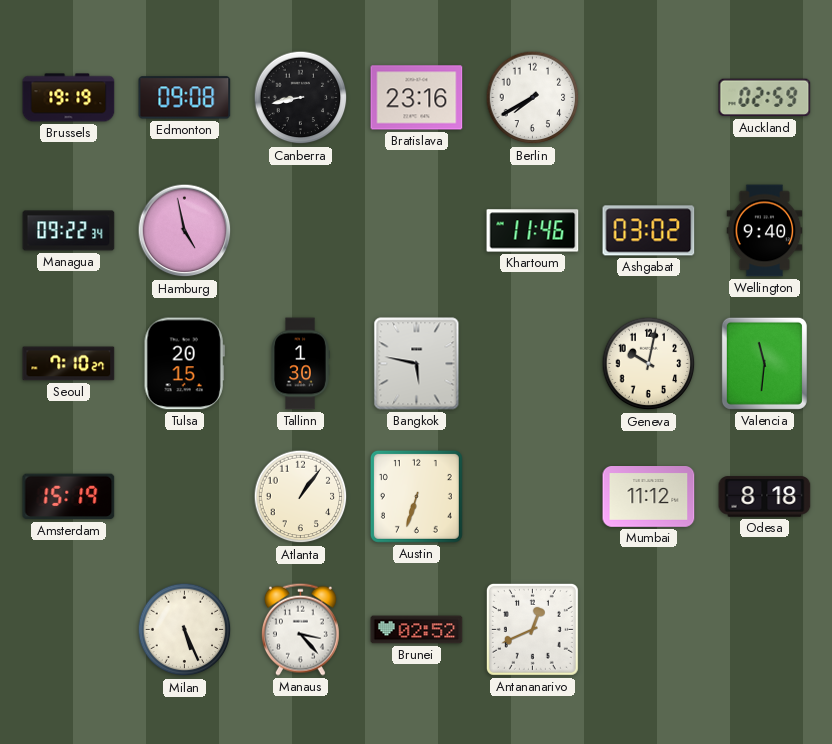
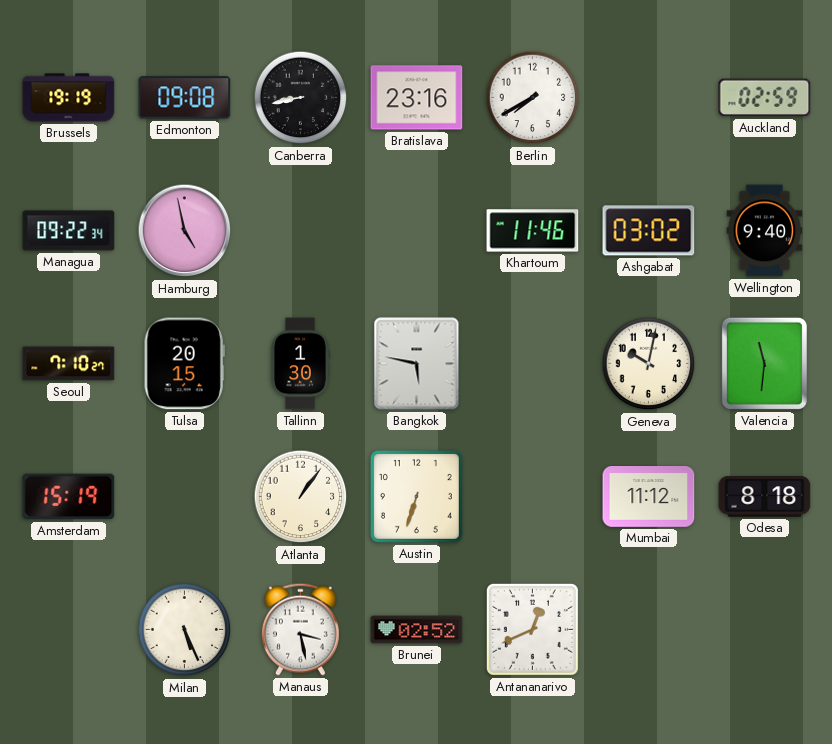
Manaus: 3:23 -> 3:28
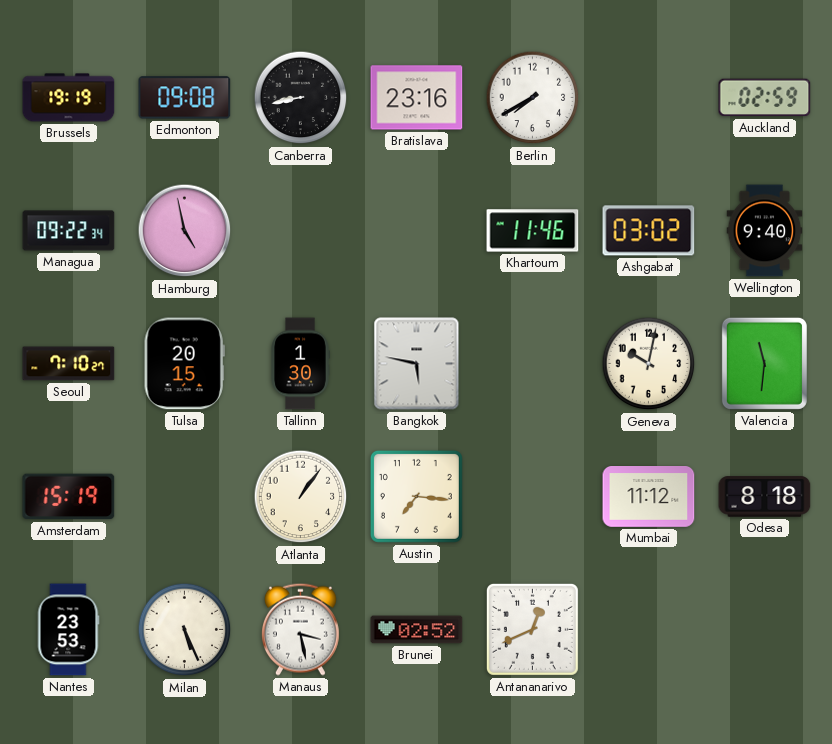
Austin: 6:33 -> 7:16
Nantes: none -> 23:53
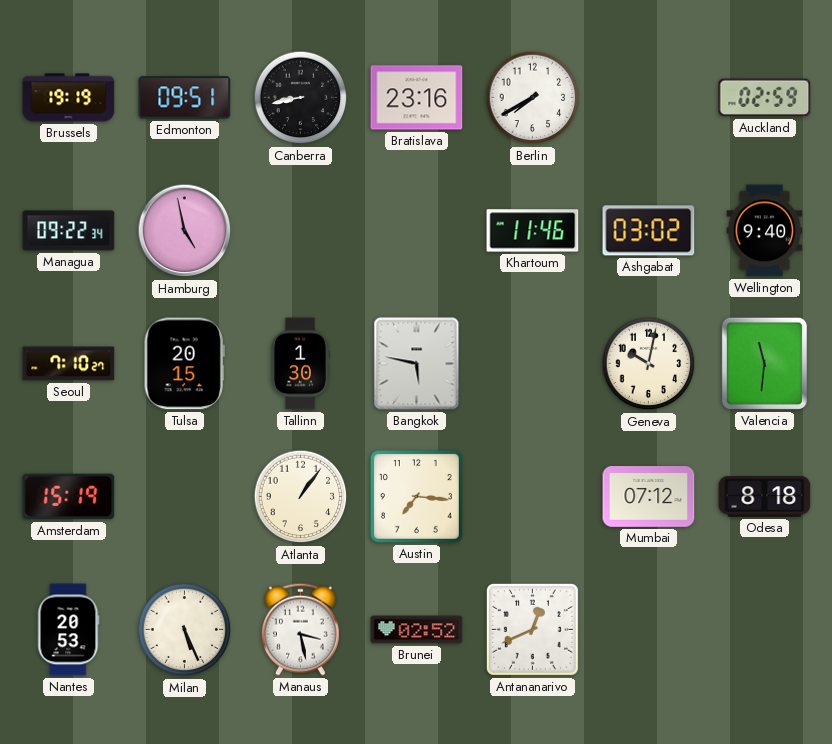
Edmonton: 09:08 -> 09:51
Mumbai: 11:12 -> 07:12
Nantes: 23:53 -> 20:53
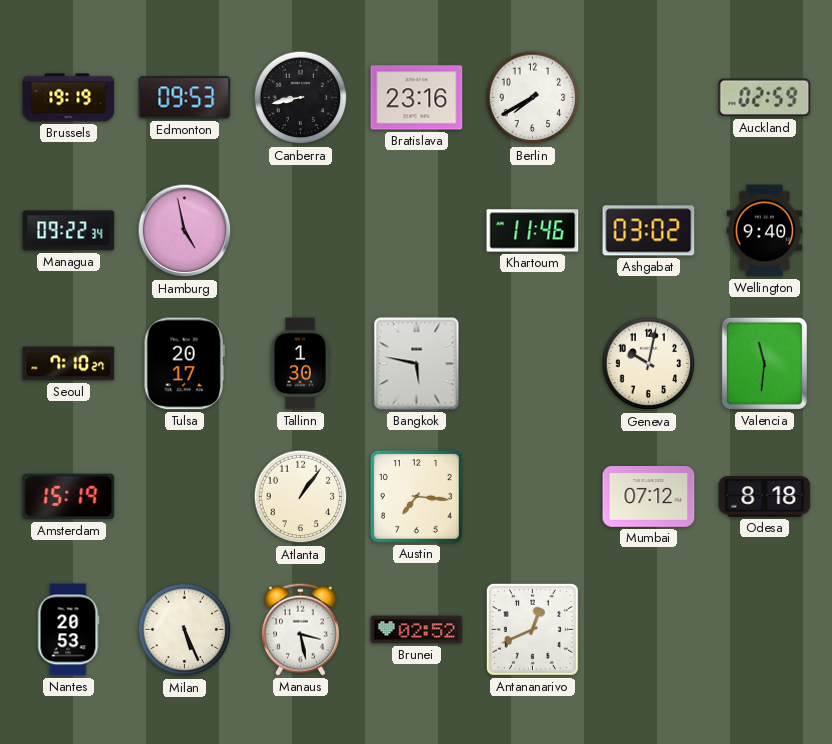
Edmonton: 09:51 -> 09:53
Tulsa: 20:15 -> 20:17
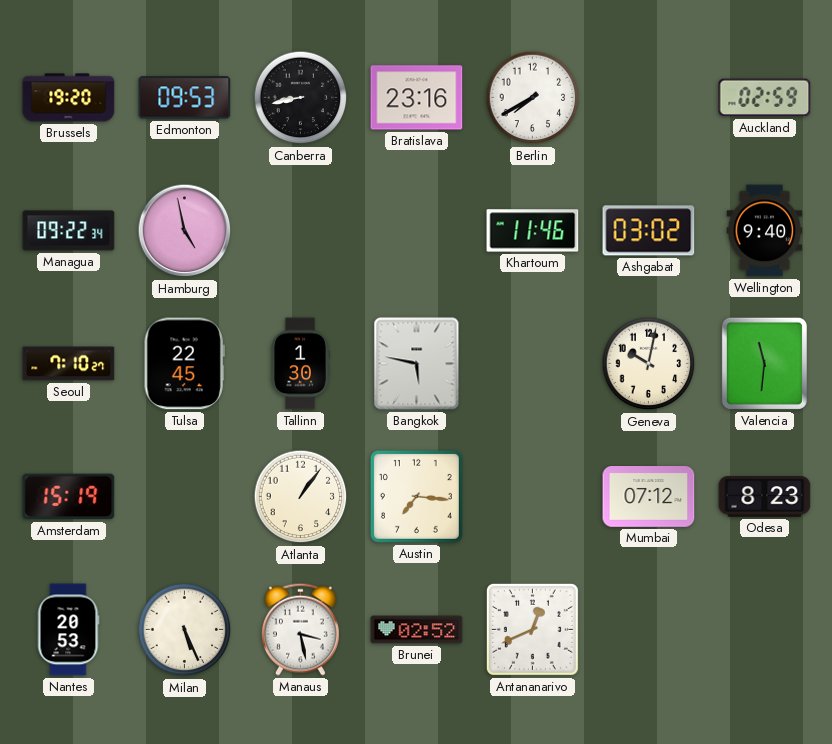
Brussels: 19:19 -> 19:20
Tulsa: 20:17 -> 22:45
Odesa: 8:18 -> 8:23
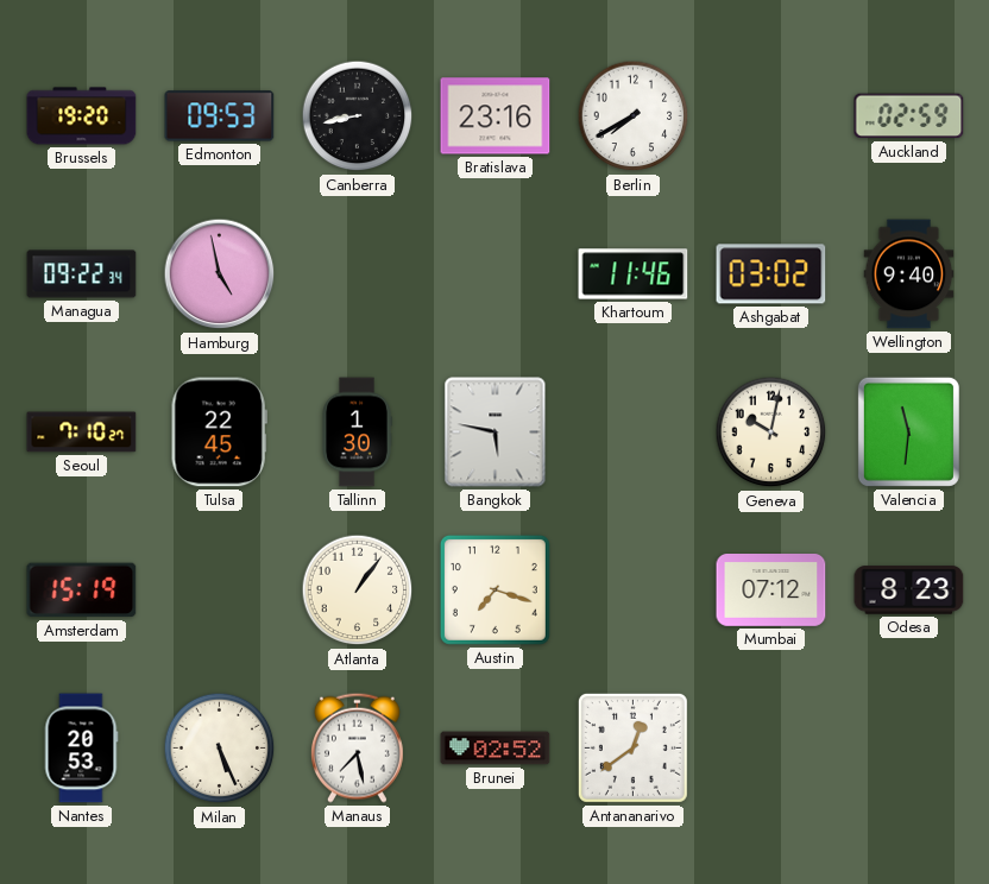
Austin: 7:16 -> 7:18
Manaus: 3:28 -> 7:28
Antananarivo: 12:41 -> 12:39
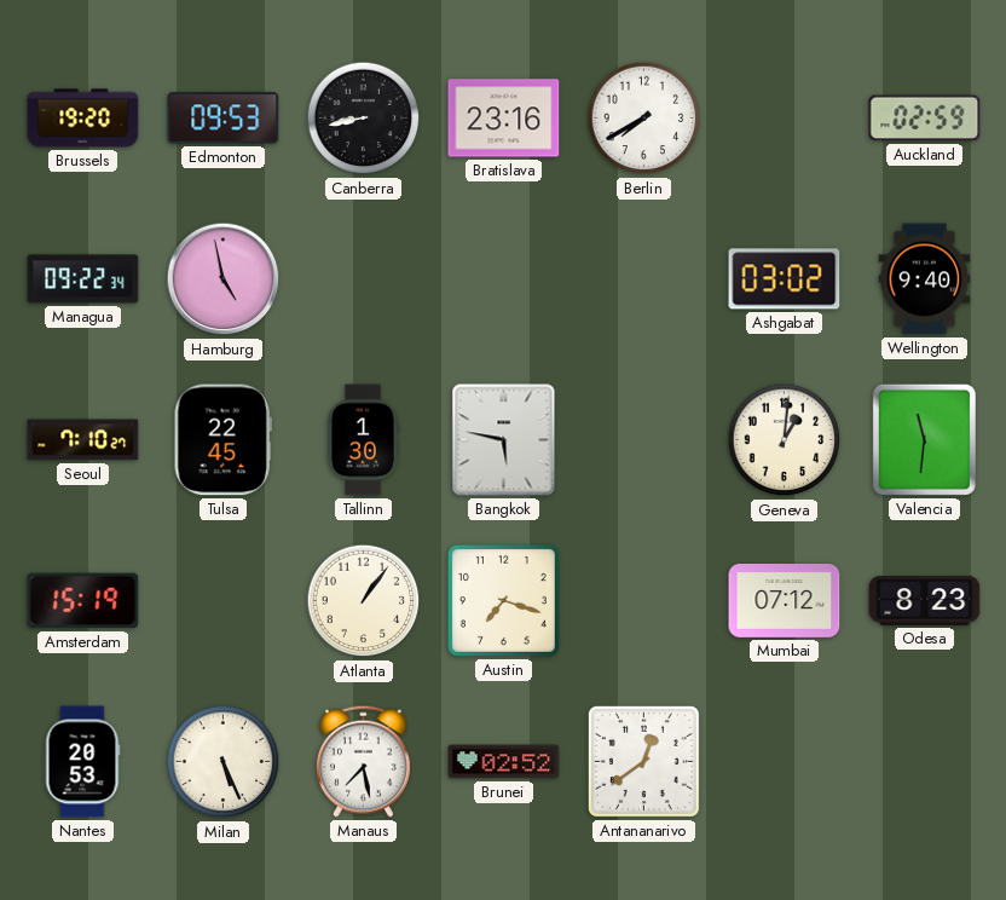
Khartoum: 11:46 -> none
Geneva: 10:02 -> 1:01
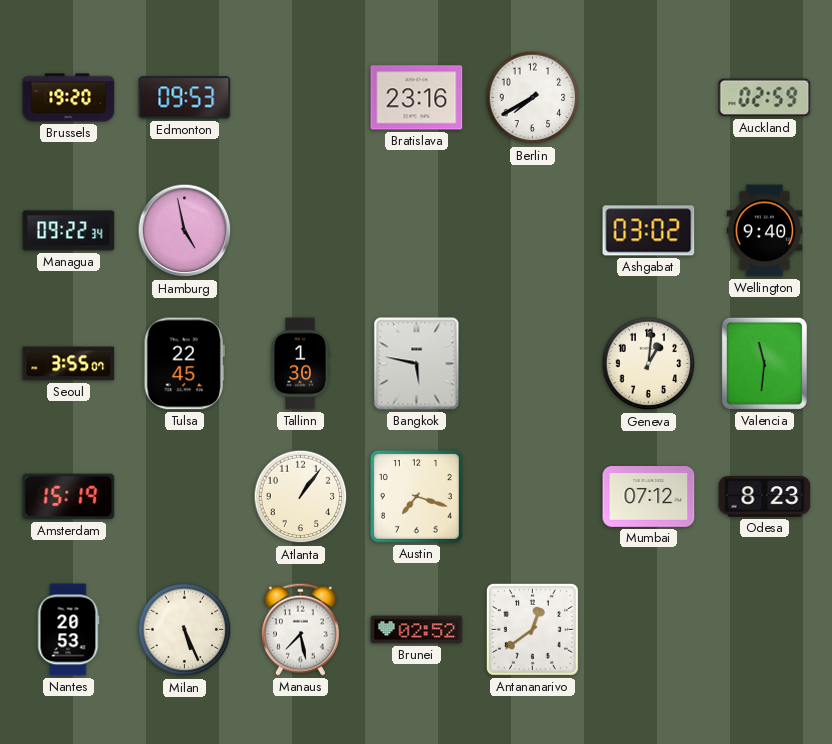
Canberra: 8:43 -> none
Seoul: 7:10 -> 3:55
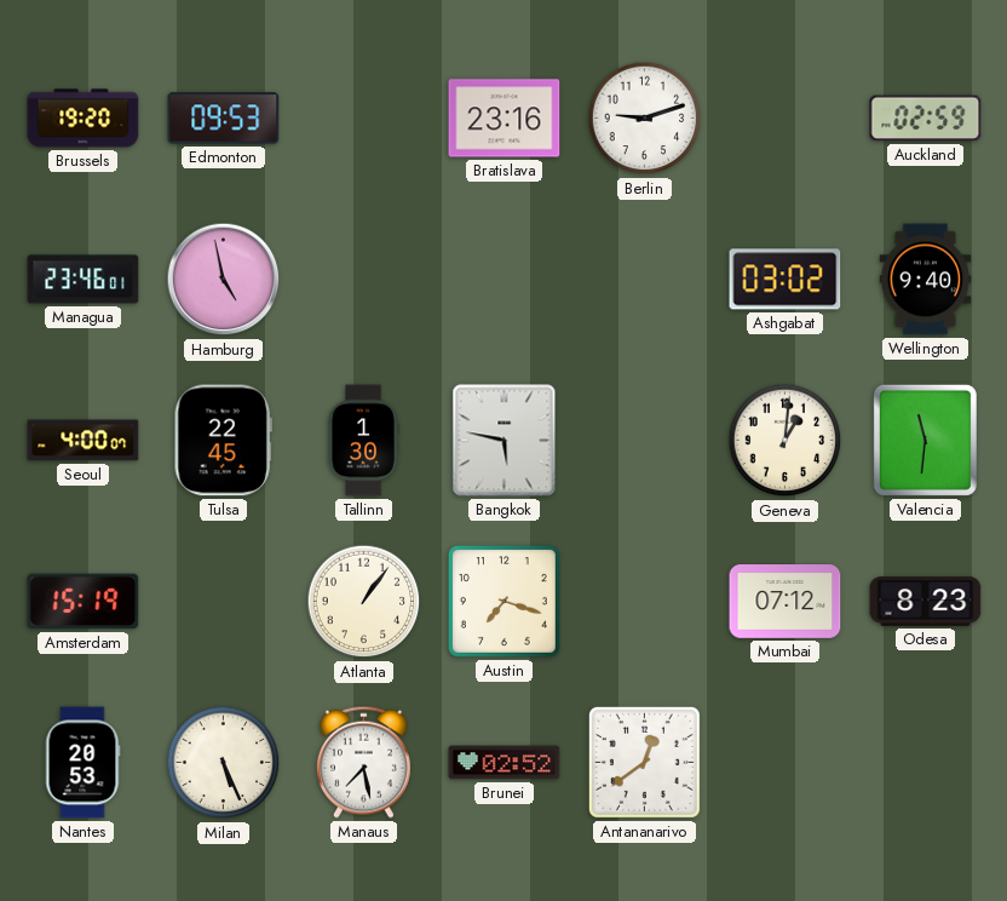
Berlin: 7:40 -> 9:12
Managua: 09:22 -> 23:46
Seoul: 3:55 -> 4:00
